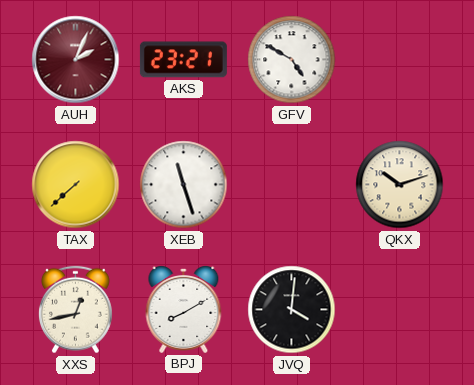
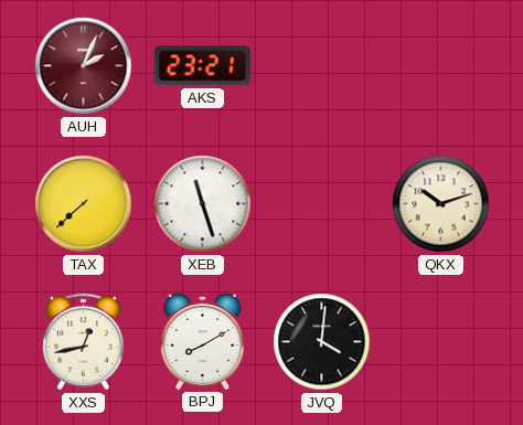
GFV: 4:50 -> none
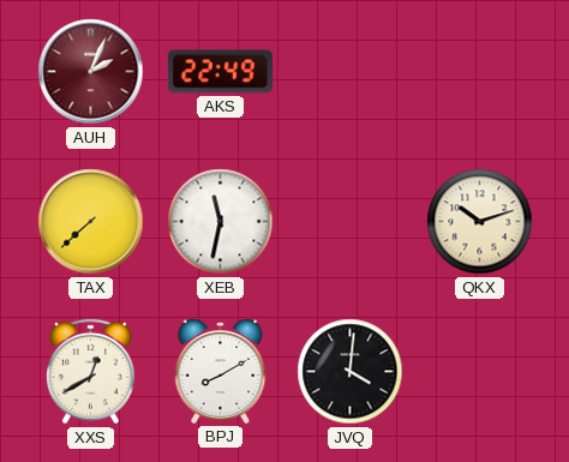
AKS: 23:21 -> 22:49
XEB: 11:27 -> 11:32
XXS: 12:43 -> 12:40
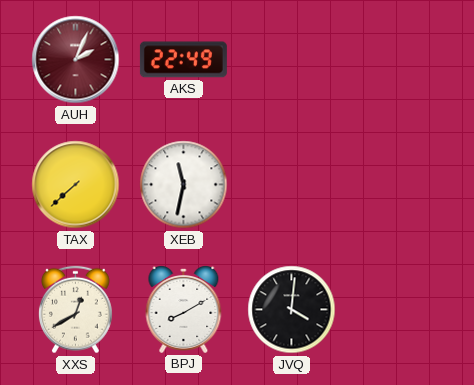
QKX: 10:12 -> none
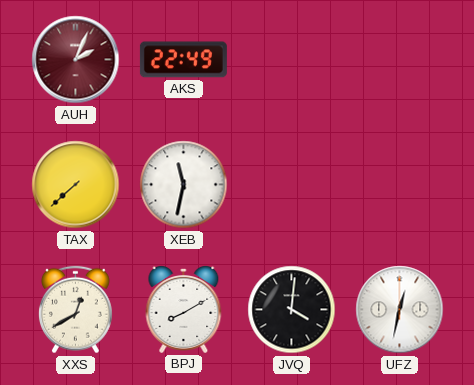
UFZ: none -> 12:32
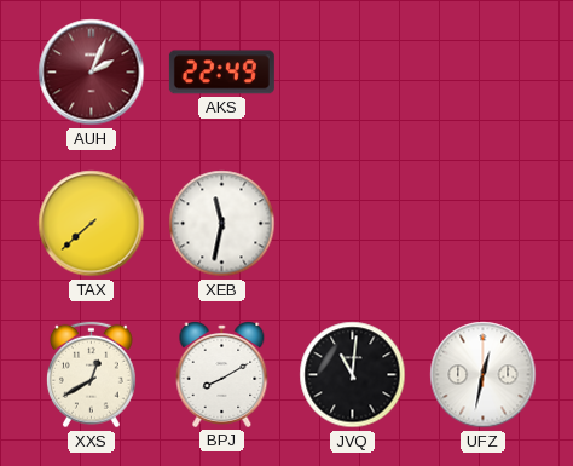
JVQ: 4:01 -> 11:01
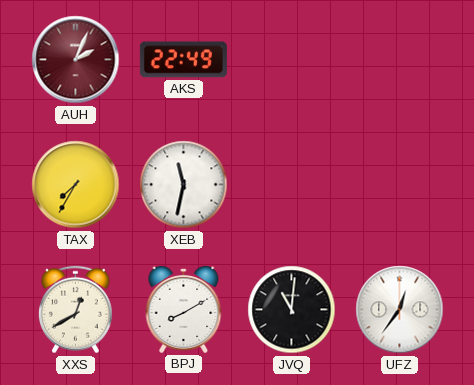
TAX: 7:38 -> 7:35
UFZ: 12:32 -> 12:36
